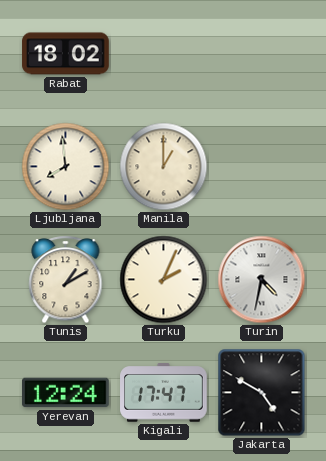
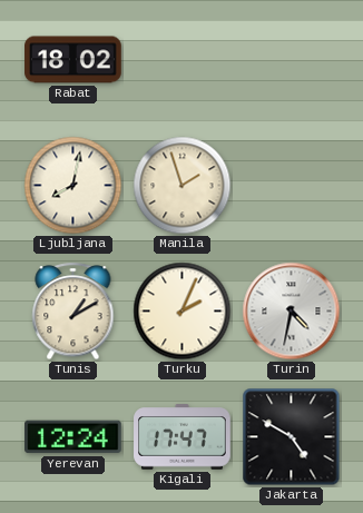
Ljubljana: 7:59 -> 8:02
Manila: 1:00 -> 1:57
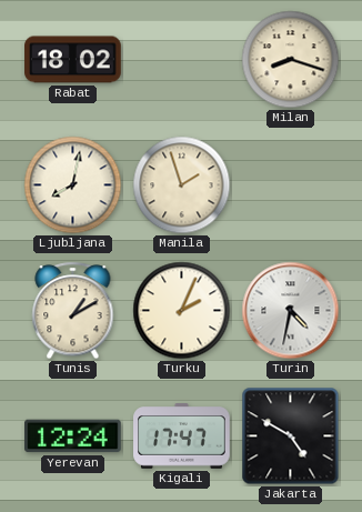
Milan: none -> 8:18
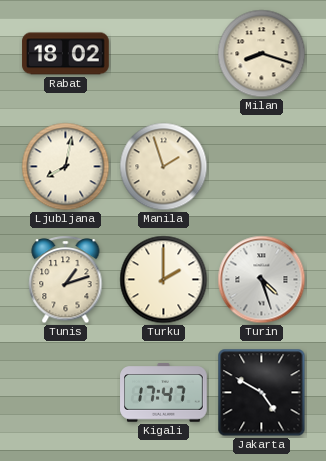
Tunis: 1:10 -> 1:12
Turku: 2:04 -> 2:00
Turin: 4:32 -> 4:27
Yerevan: 12:24 -> none
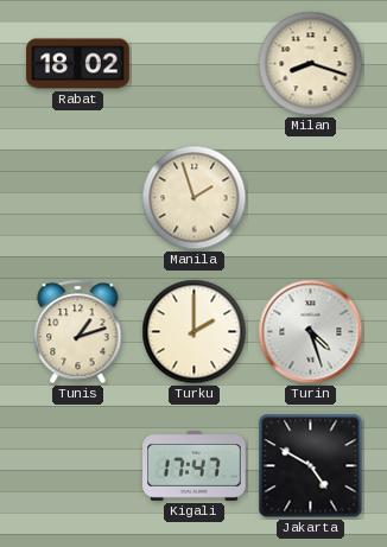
Ljubljana: 8:02 -> none
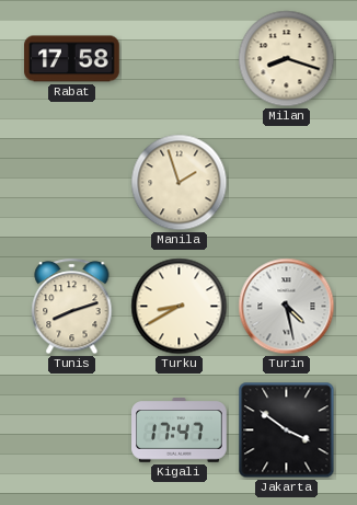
Rabat: 18:02 -> 17:58
Tunis: 1:12 -> 8:12
Turku: 2:00 -> 8:40
Turin: 4:27 -> 4:28
Jakarta: 4:50 -> 3:51
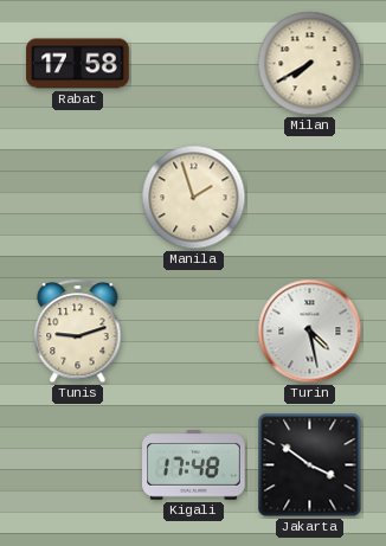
Milan: 8:18 -> 7:40
Tunis: 8:12 -> 9:12
Turku: 8:40 -> none
Kigali: 17:47 -> 17:48
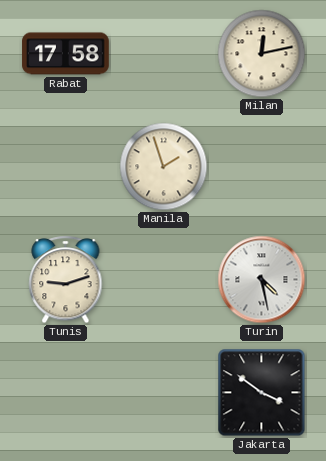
Milan: 7:40 -> 12:13
Kigali: 17:48 -> none
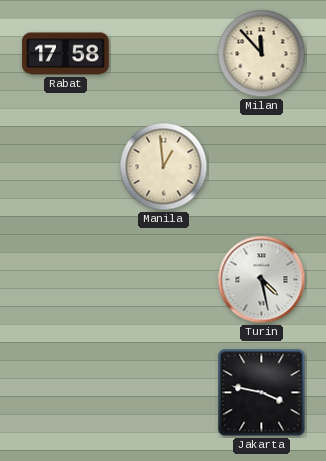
Milan: 12:13 -> 11:53
Manila: 1:57 -> 12:59
Tunis: 9:12 -> none
Jakarta: 3:51 -> 3:47
